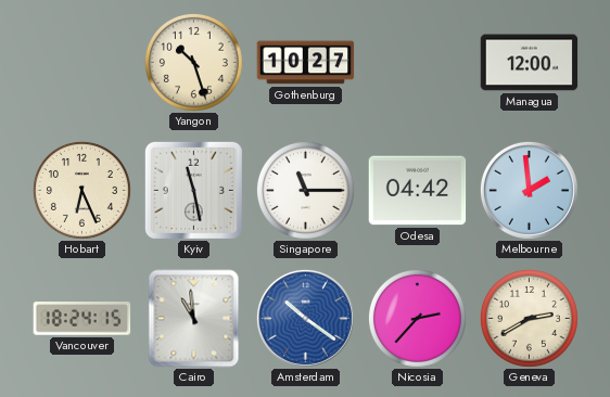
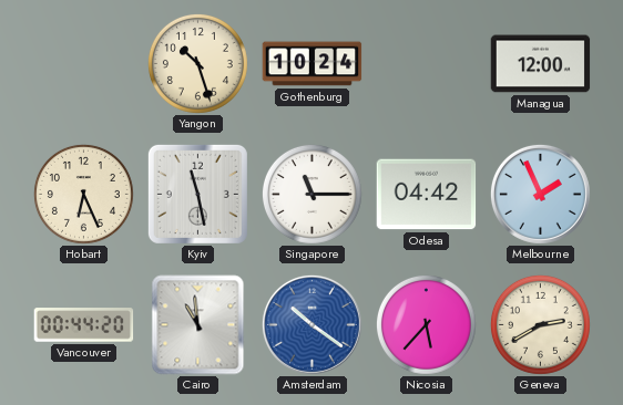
Gothenburg: 10:27 -> 10:24
Melbourne: 1:59 -> 1:56
Vancouver: 18:24 -> 00:44
Nicosia: 2:37 -> 5:37
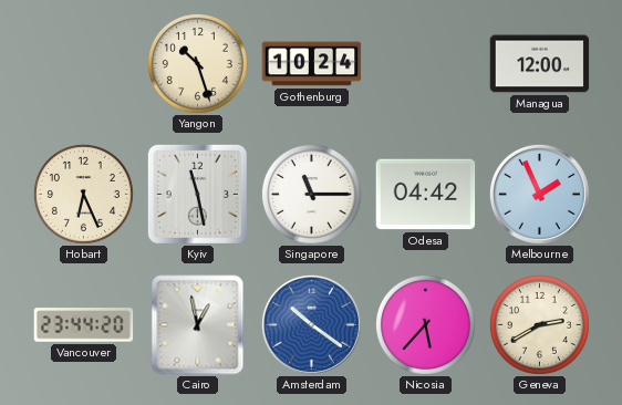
Vancouver: 00:44 -> 23:44
Cairo: 10:59 -> 12:58
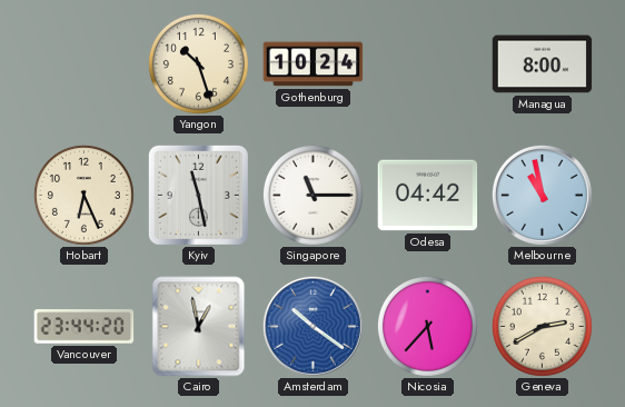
Managua: 12:00 -> 8:00
Melbourne: 1:56 -> 10:58
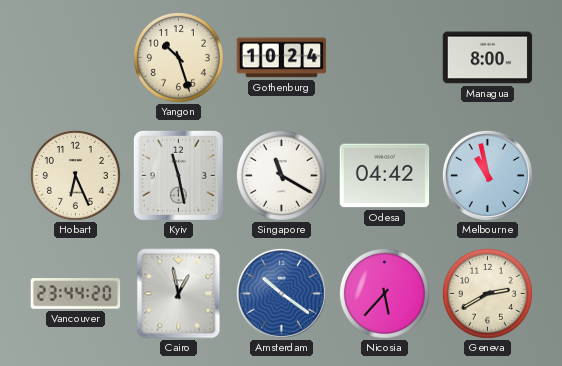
Singapore: 11:15 -> 11:20
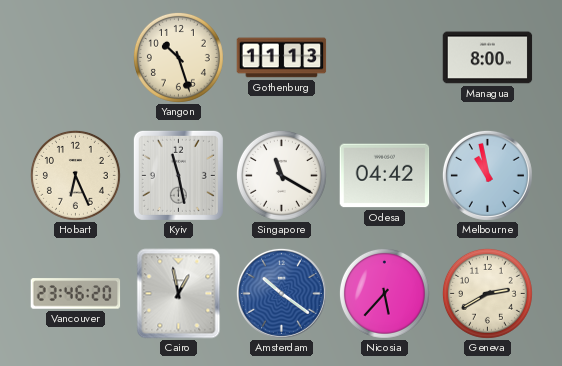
Gothenburg: 10:24 -> 11:13
Vancouver: 23:44 -> 23:46
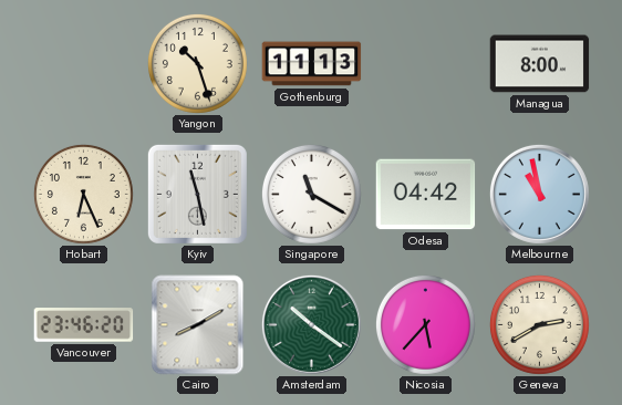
Cairo: 12:58 -> 8:10
Amsterdam dial: blue -> green
